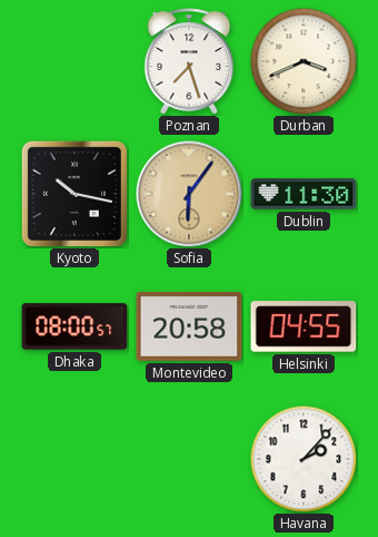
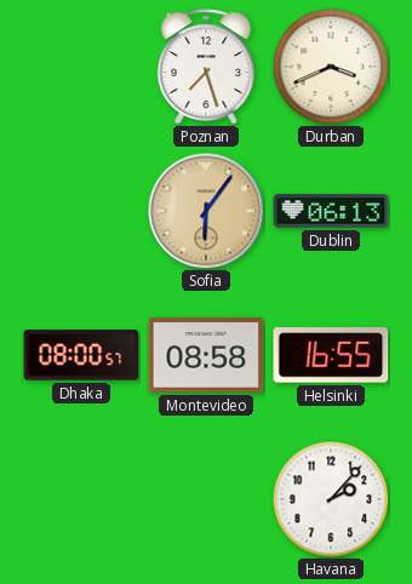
Kyoto: 10:17 -> none
Dublin: 11:30 -> 06:13
Montevideo: 20:58 -> 08:58
Helsinki: 04:55 -> 16:55
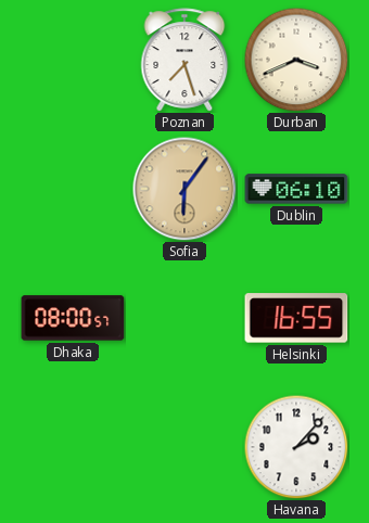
Dublin: 06:13 -> 06:10
Montevideo: 08:58 -> none
